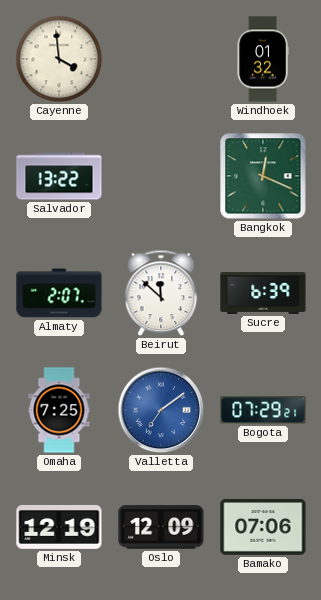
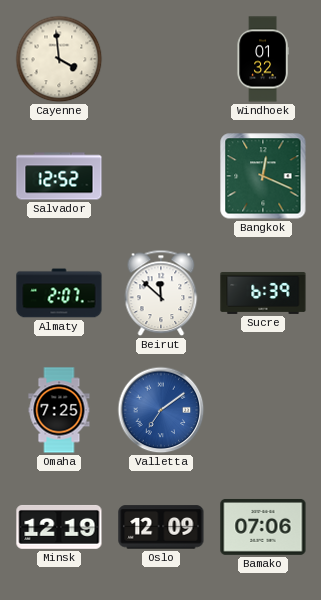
Salvador: 13:22 -> 12:52
Bogota: 07:29 -> none
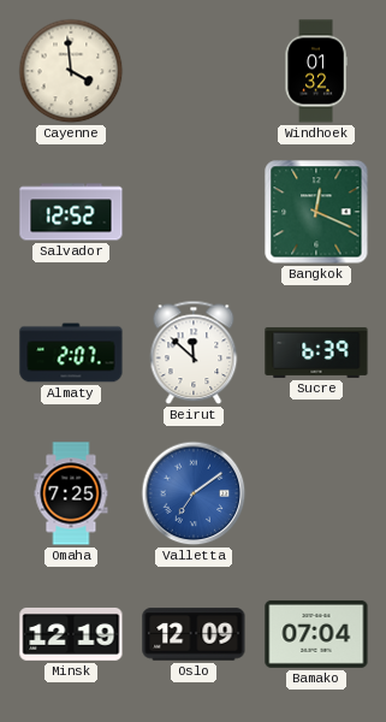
Bamako: 07:06 -> 07:04
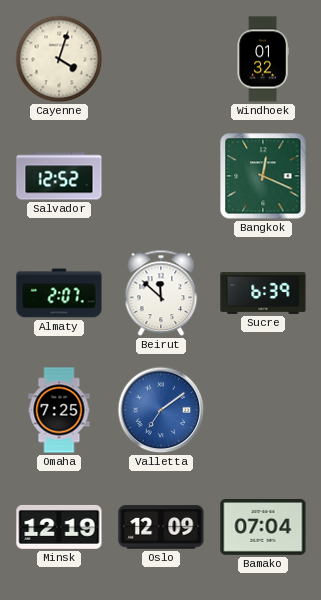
Cayenne: 3:59 -> 4:03
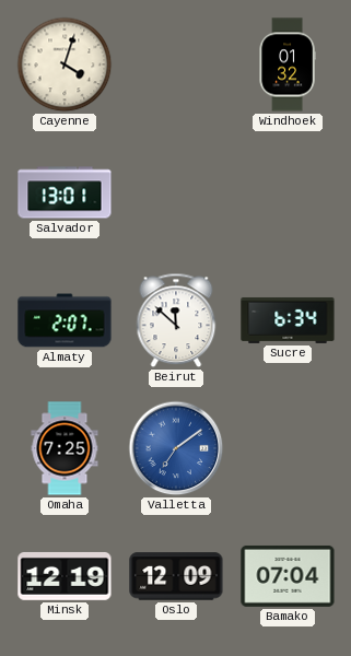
Salvador: 12:52 -> 13:01
Bangkok: 12:19 -> none
Sucre: 6:39 -> 6:34
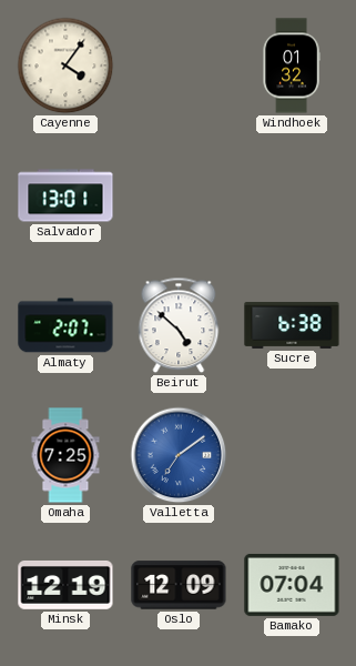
Cayenne: 4:03 -> 4:06
Beirut: 11:52 -> 4:52
Sucre: 6:34 -> 6:38
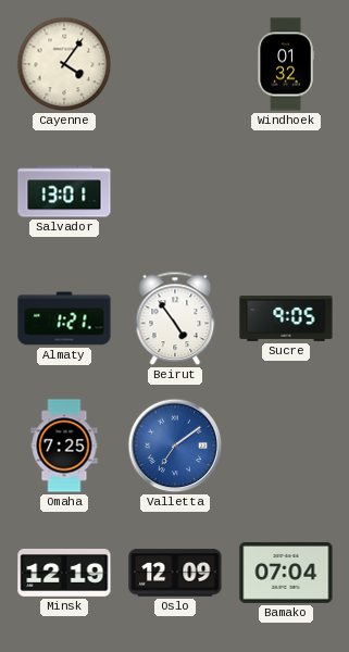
Almaty: 2:07 -> 1:21
Beirut: 4:52 -> 4:54
Sucre: 6:38 -> 9:05
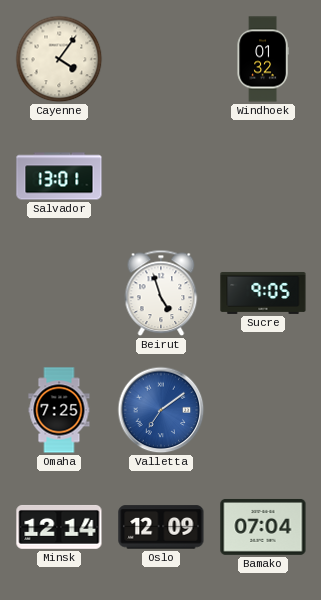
Almaty: 1:21 -> none
Beirut: 4:54 -> 4:57
Minsk: 12:19 -> 12:14
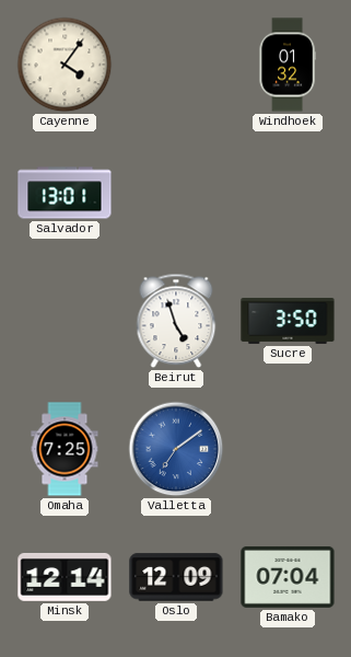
Sucre: 9:05 -> 3:50
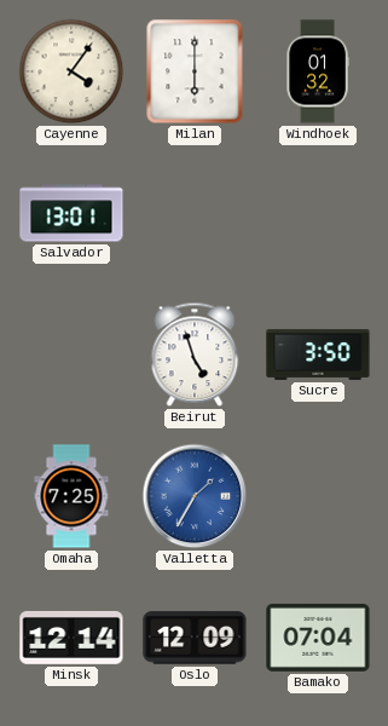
Milan: none -> 6:00
Valletta: 7:09 -> 1:35
